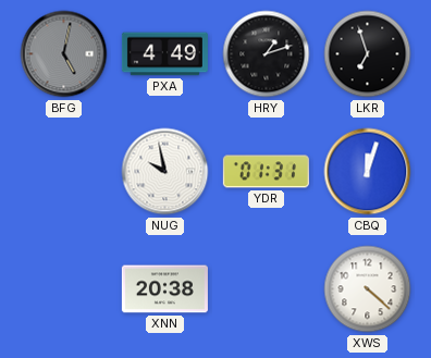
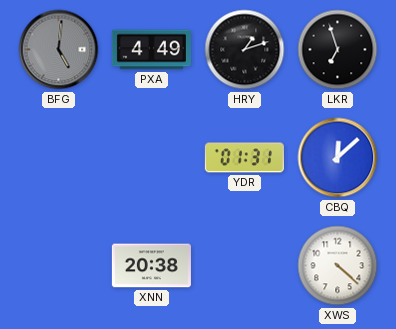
BFG: 5:02 -> 5:01
NUG: 9:58 -> none
CBQ: 12:03 -> 12:08
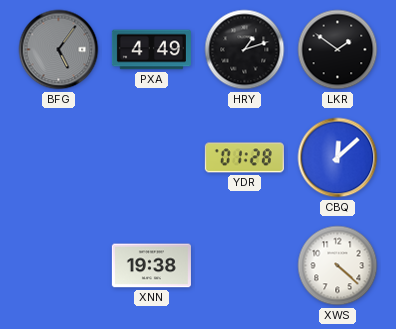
BFG: 5:01 -> 5:06
LKR: 6:57 -> 1:51
YDR: 01:31 -> 01:28
XNN: 20:38 -> 19:38
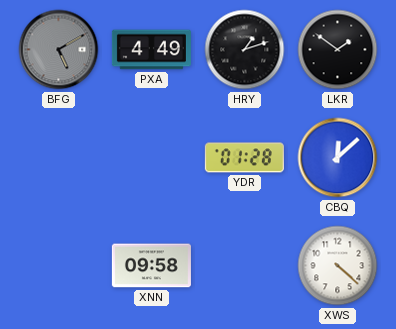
BFG: 5:06 -> 5:10
XNN: 19:38 -> 09:58
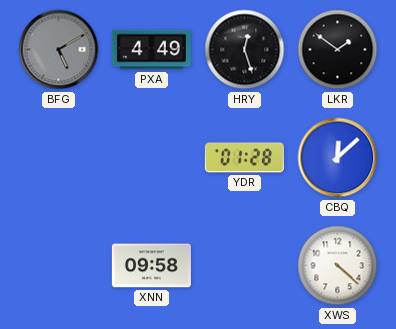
HRY: 1:12 -> 12:27
